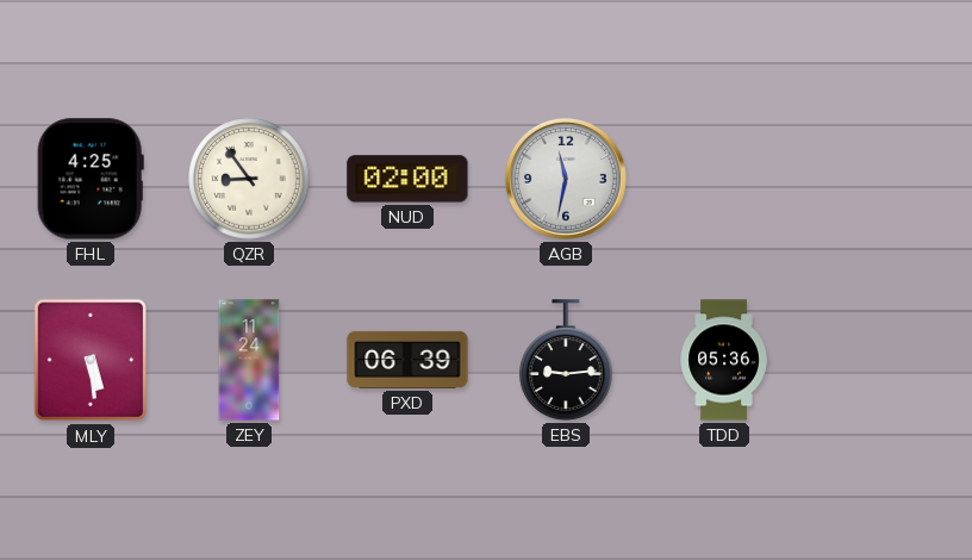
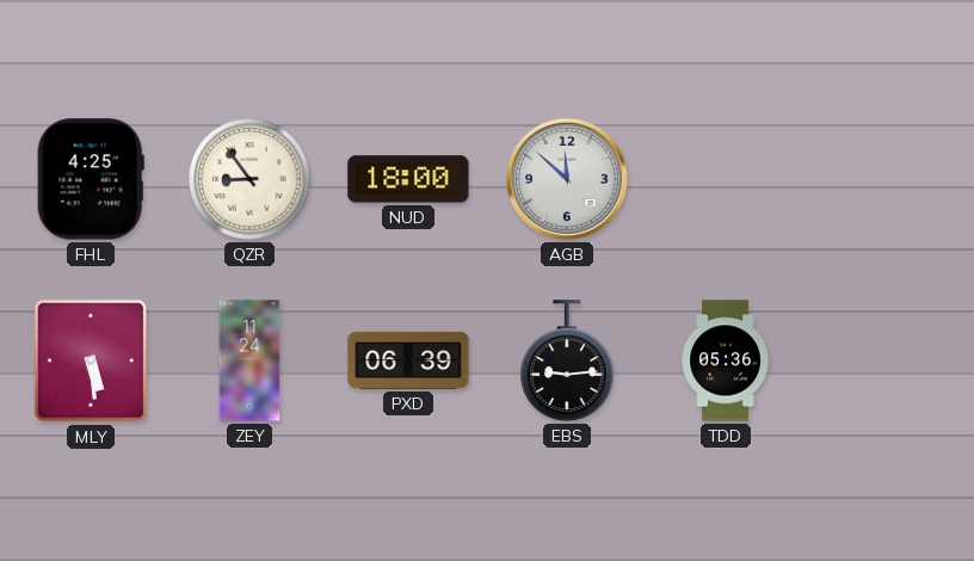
NUD: 02:00 -> 18:00
AGB: 11:32 -> 11:52
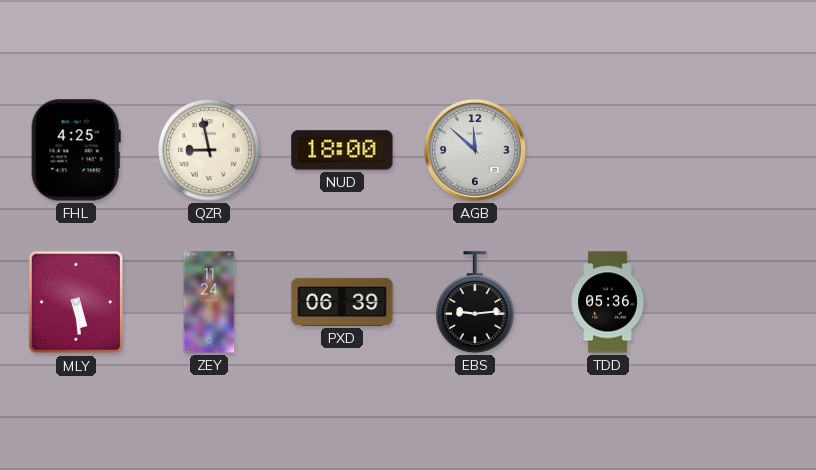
QZR: 8:54 -> 8:58
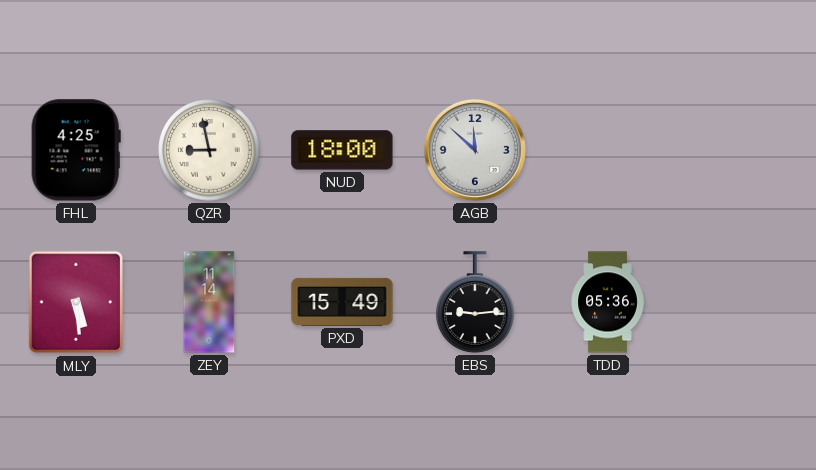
ZEY: 11:24 -> 11:14
PXD: 06:39 -> 15:49
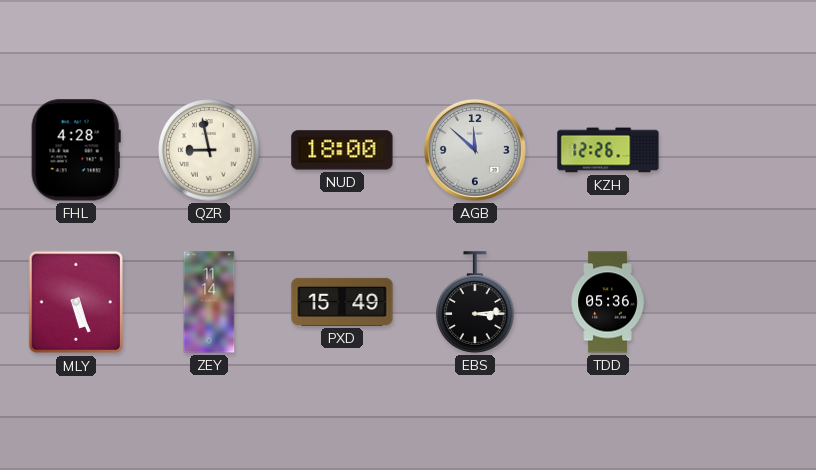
FHL: 4:25 -> 4:28
KZH: none -> 12:26
MLY: 5:29 -> 5:26
EBS: 9:14 -> 3:14
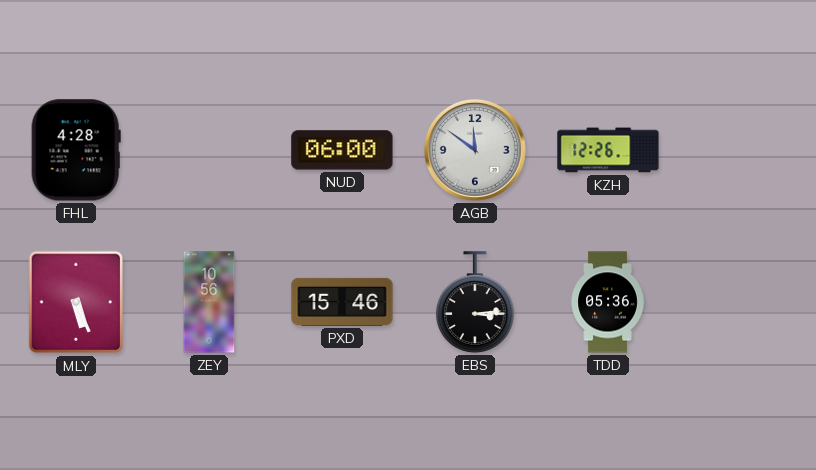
QZR: 8:58 -> none
NUD: 18:00 -> 06:00
AGB: 11:52 -> 11:51
ZEY: 11:14 -> 10:56
PXD: 15:49 -> 15:46
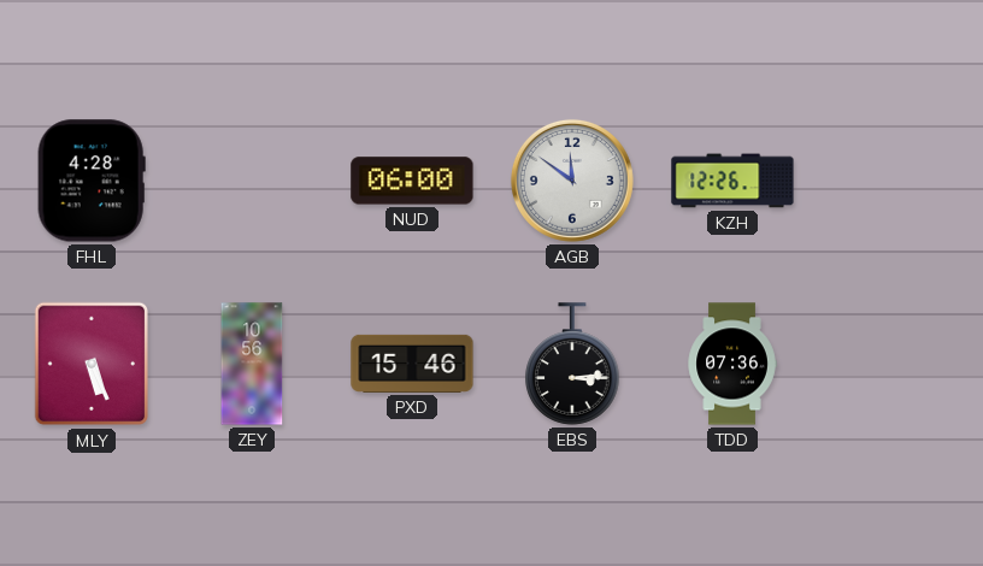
TDD: 05:36 -> 07:36
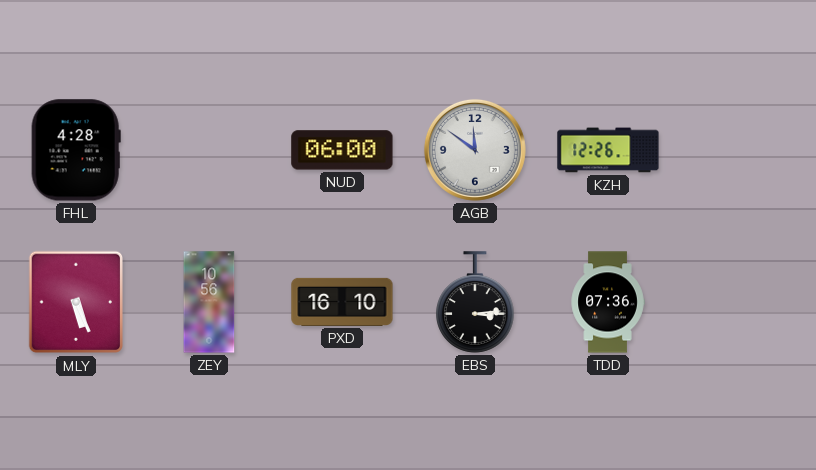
PXD: 15:46 -> 16:10
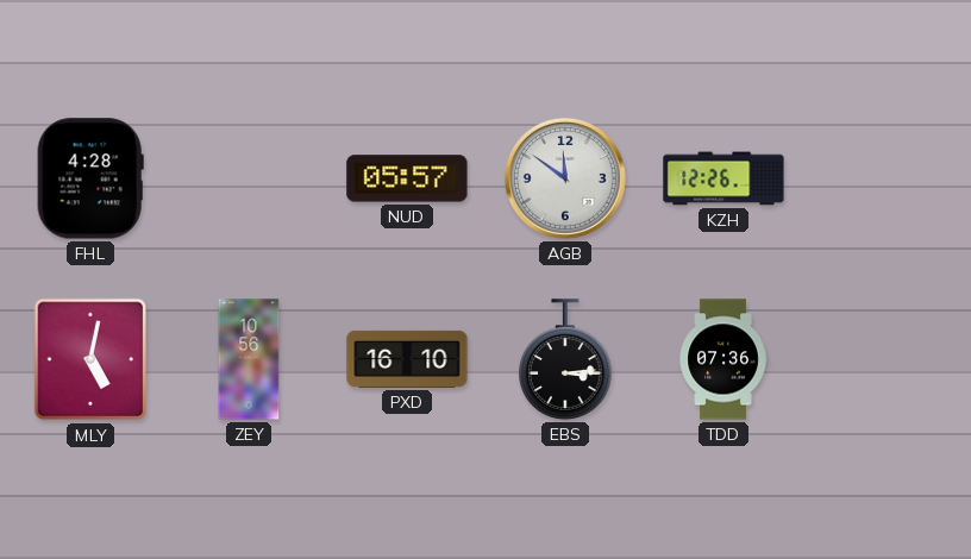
NUD: 06:00 -> 05:57
MLY: 5:26 -> 5:02
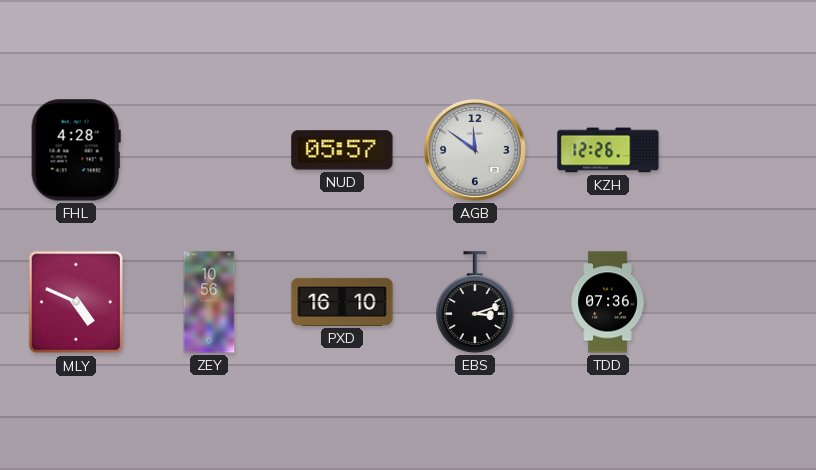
MLY: 5:02 -> 4:49
EBS: 3:14 -> 3:12
